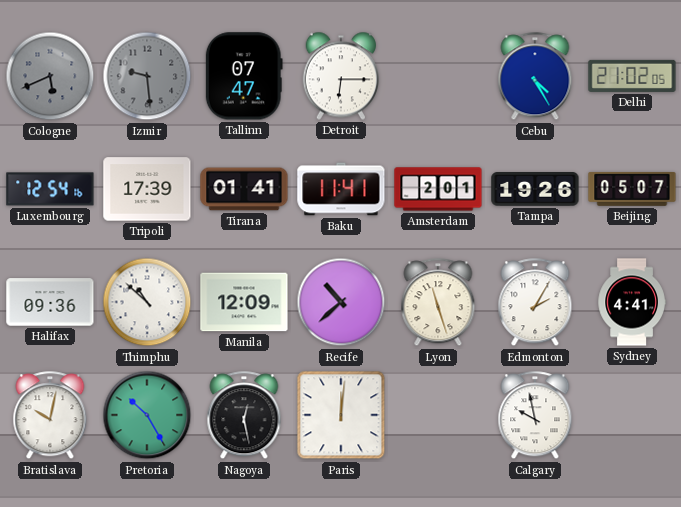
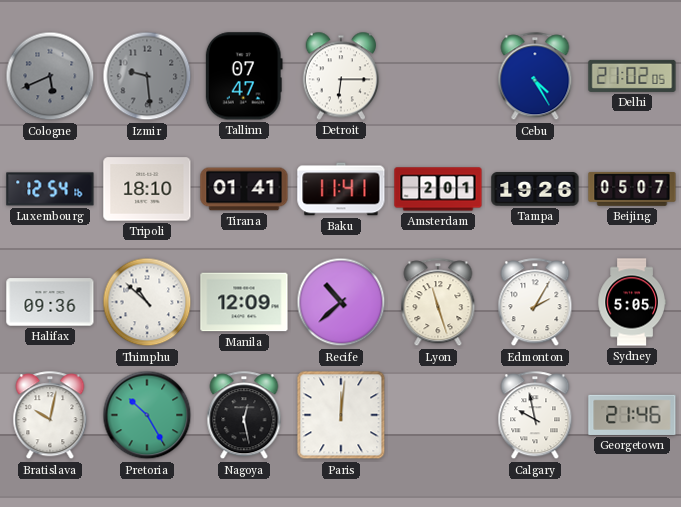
Tripoli: 17:39 -> 18:10
Sydney: 4:41 -> 5:05
Georgetown: none -> 21:46
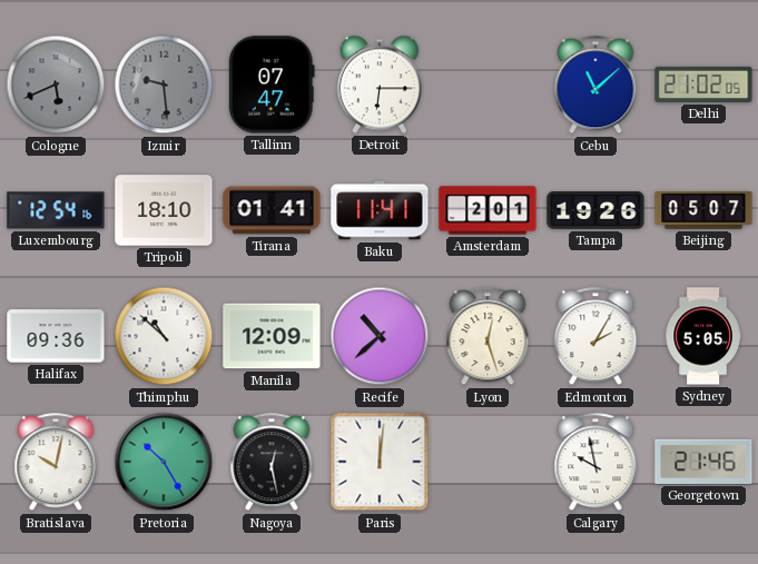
Cebu: 4:25 -> 11:08
Lyon: 11:27 -> 12:27
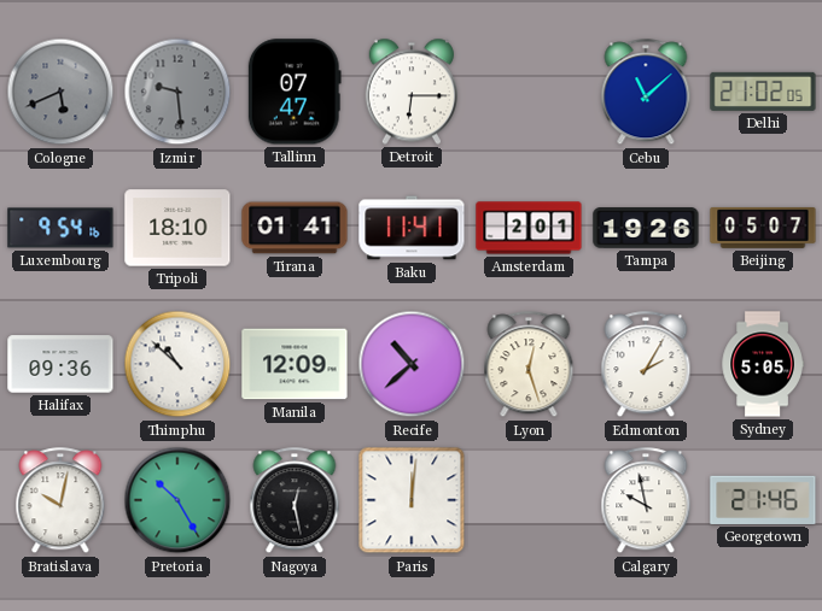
Luxembourg: 12:54 -> 9:54
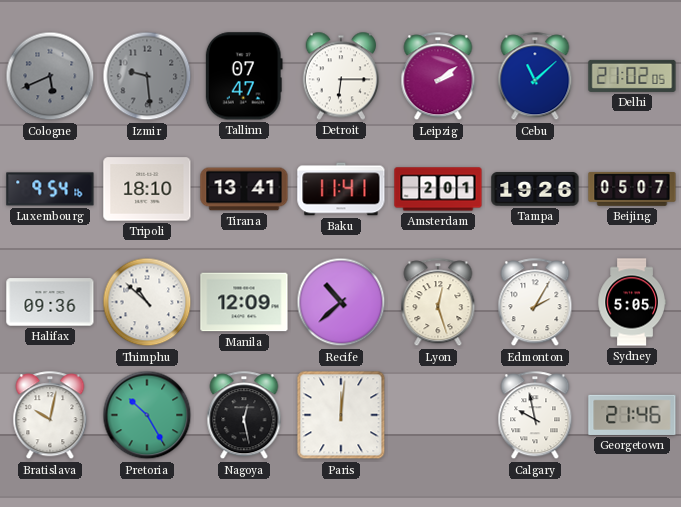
Leipzig: none -> 2:09
Tirana: 01:41 -> 13:41
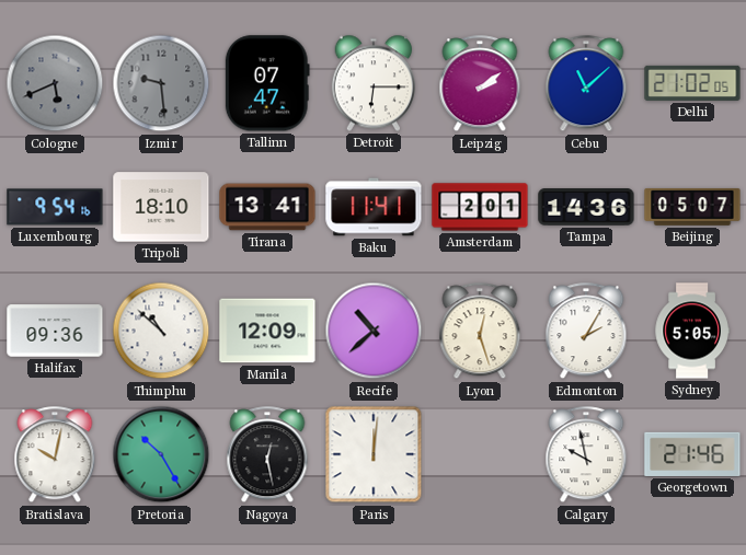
Tampa: 19:26 -> 14:36
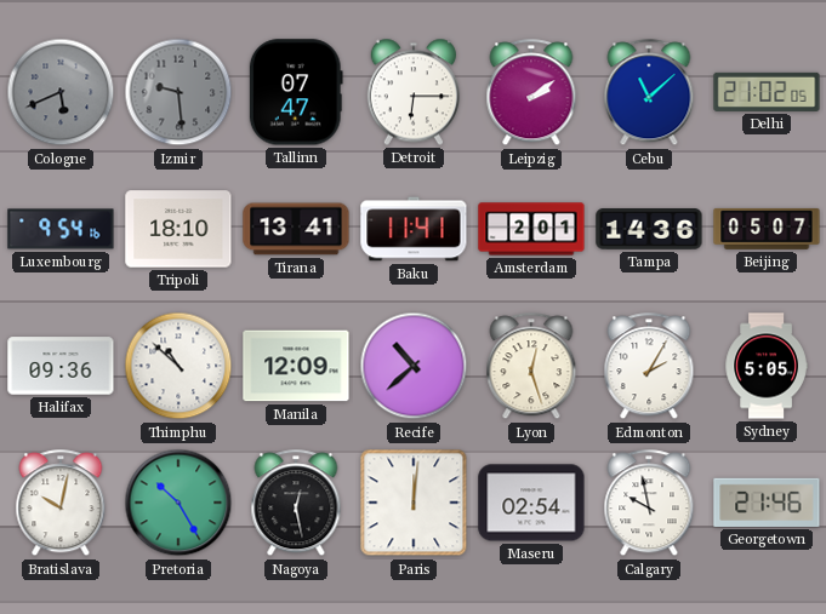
Maseru: none -> 02:54
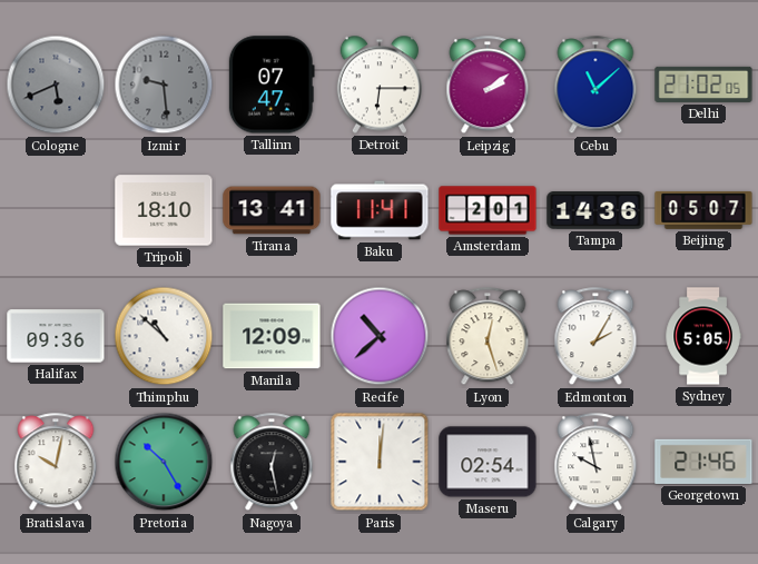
Luxembourg: 9:54 -> none
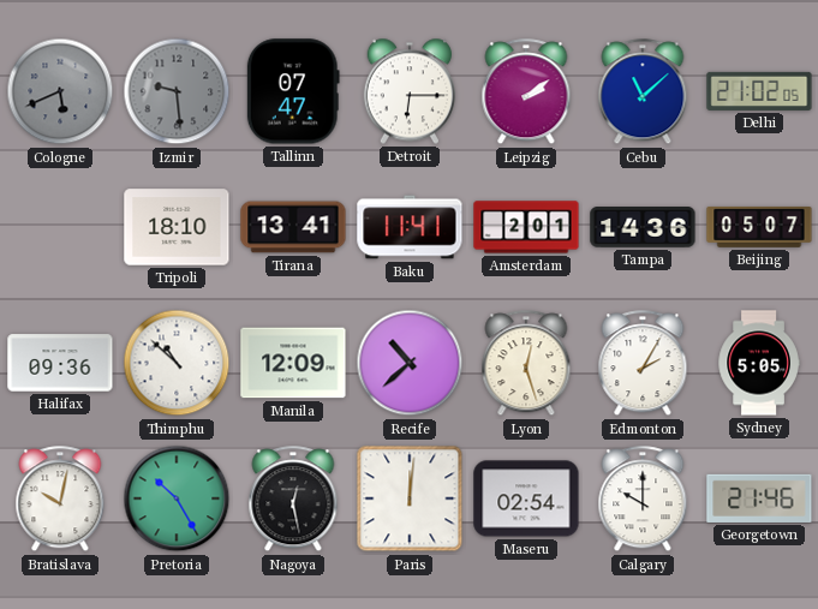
Calgary: 9:58 -> 10:00
